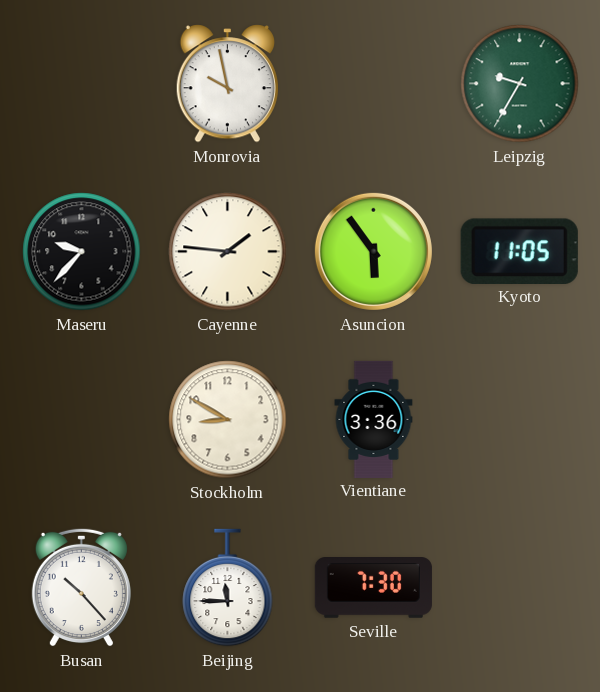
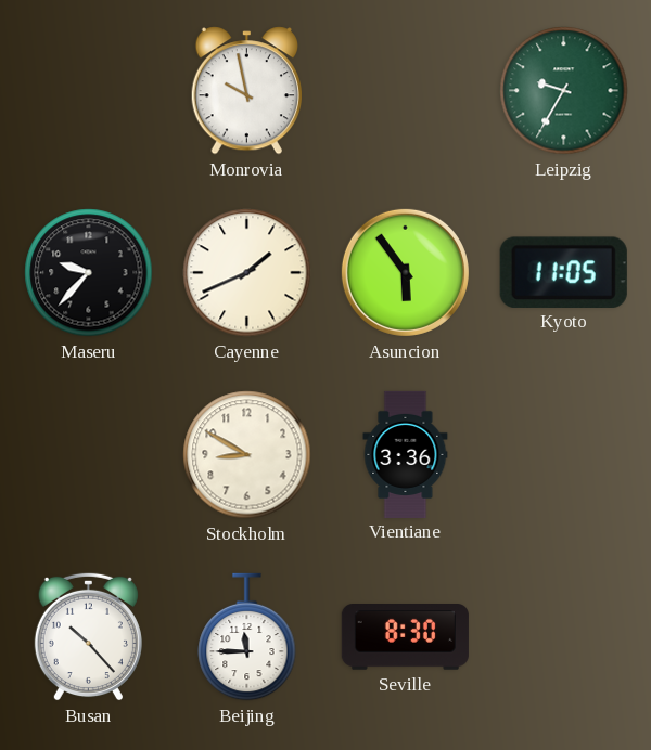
Cayenne: 1:46 -> 1:41
Seville: 7:30 -> 8:30
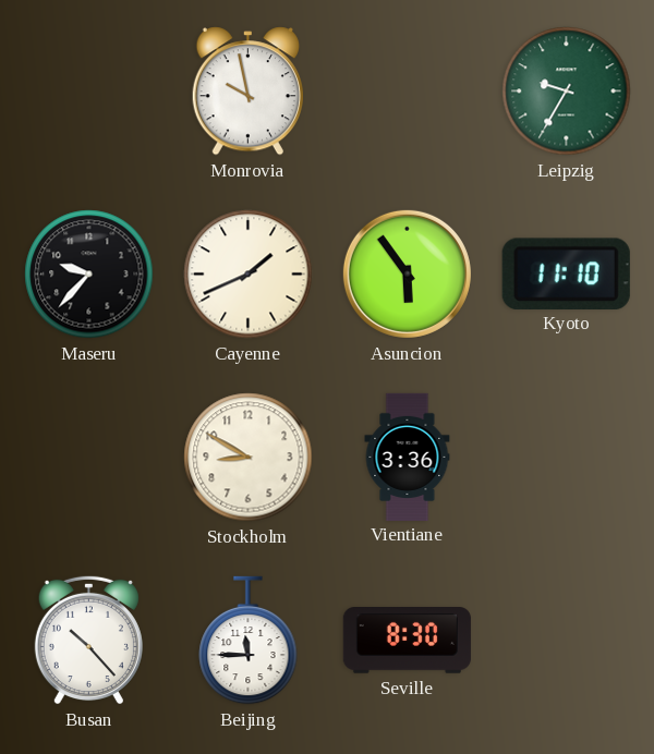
Kyoto: 11:05 -> 11:10
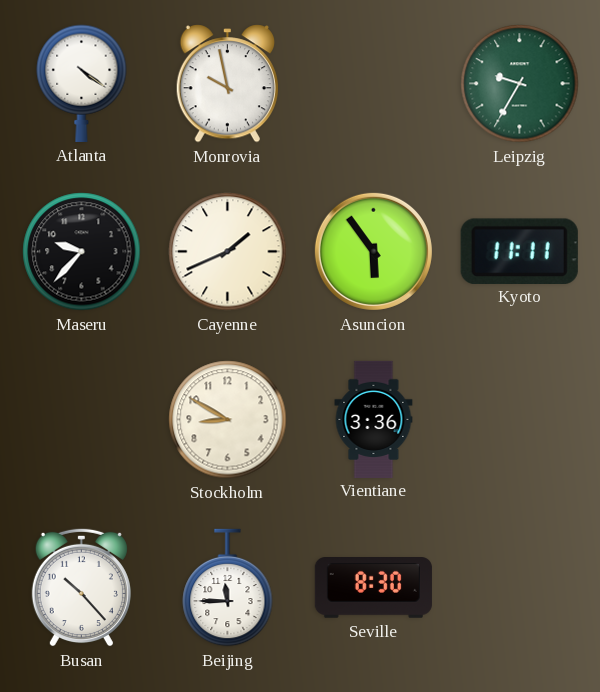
Atlanta: none -> 4:21
Kyoto: 11:10 -> 11:11
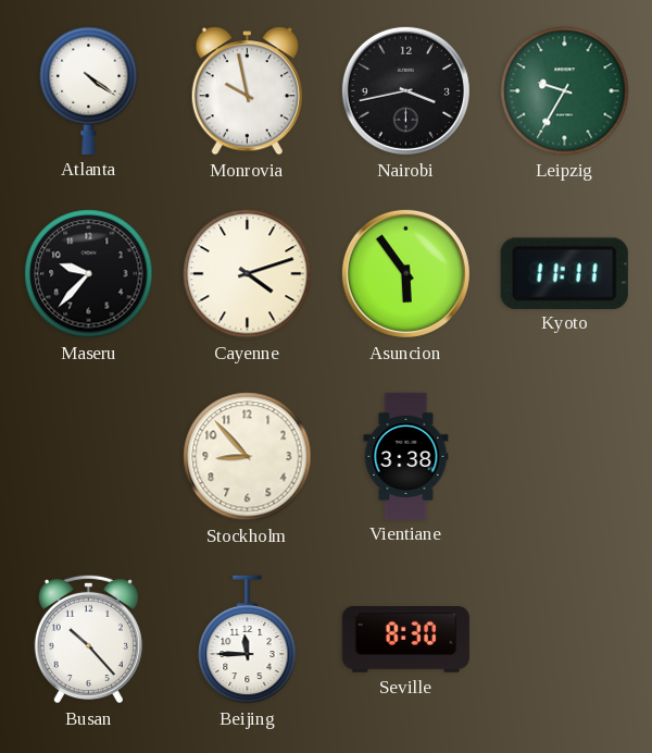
Nairobi: none -> 3:43
Cayenne: 1:41 -> 4:12
Stockholm: 8:50 -> 8:53
Vientiane: 3:36 -> 3:38
